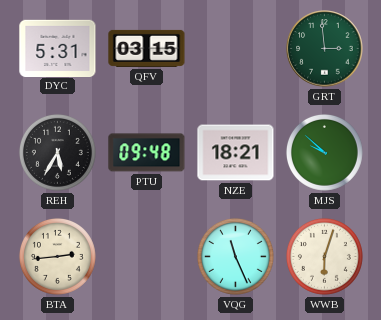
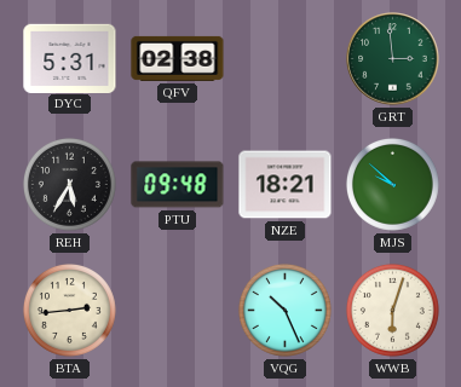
QFV: 03:15 -> 02:38
VQG: 11:26 -> 10:26
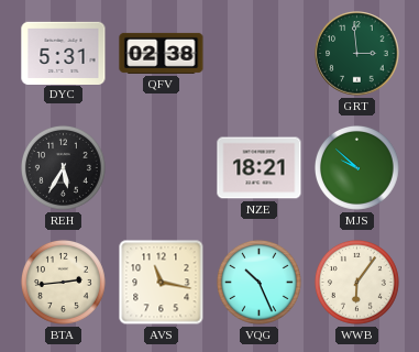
PTU: 09:48 -> none
AVS: none -> 11:17
WWB: 6:03 -> 6:06
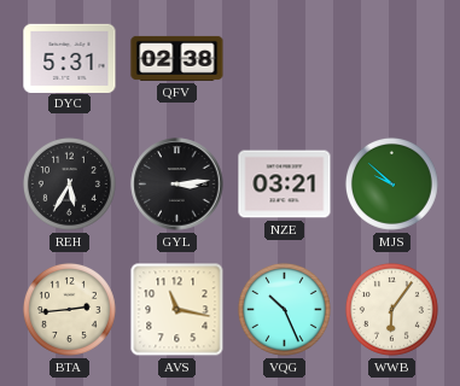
GRT: 2:59 -> none
GYL: none -> 3:14
NZE: 18:21 -> 03:21
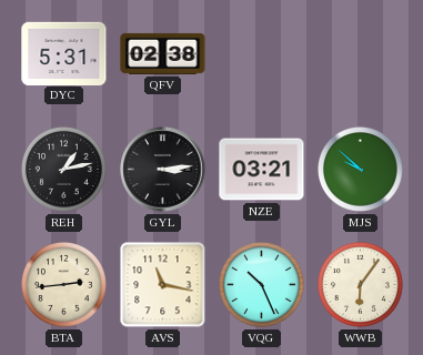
REH: 5:35 -> 1:13
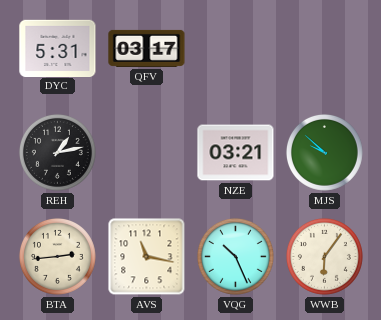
QFV: 02:38 -> 03:17
GYL: 3:14 -> none
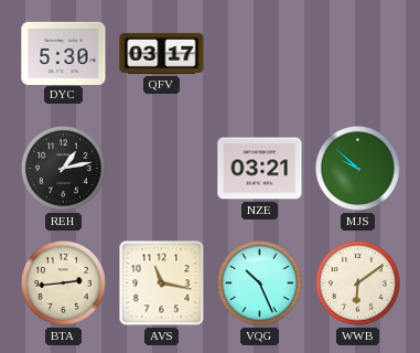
DYC: 5:31 -> 5:30
WWB: 6:06 -> 6:09
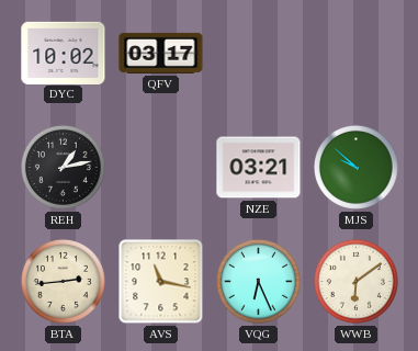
DYC: 5:30 -> 10:02
VQG: 10:26 -> 6:26
